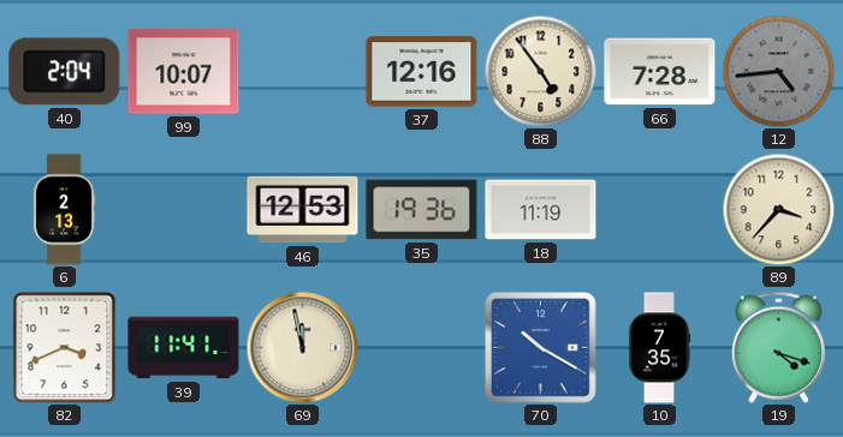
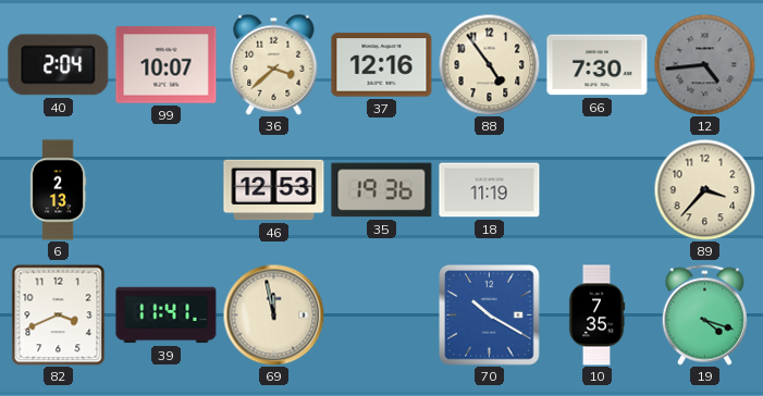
36: none -> 3:38
66: 7:28 -> 7:30
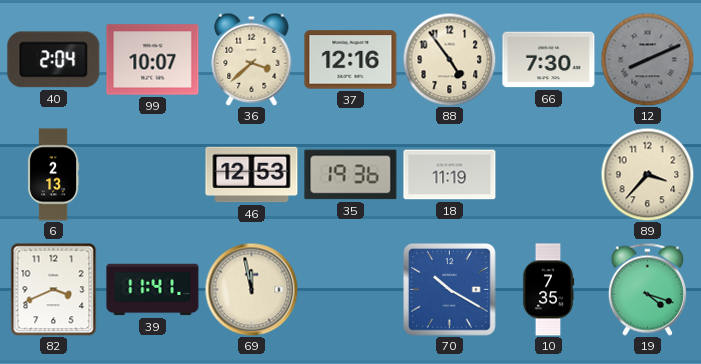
12: 4:44 -> 8:11
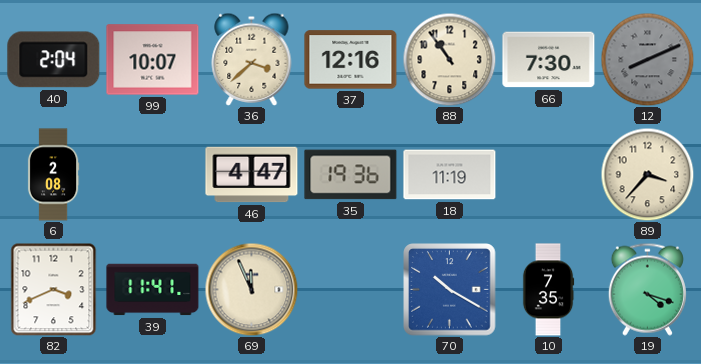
88: 4:54 -> 10:54
6: 2:13 -> 2:08
46: 12:53 -> 4:47
69: 11:58 -> 11:56
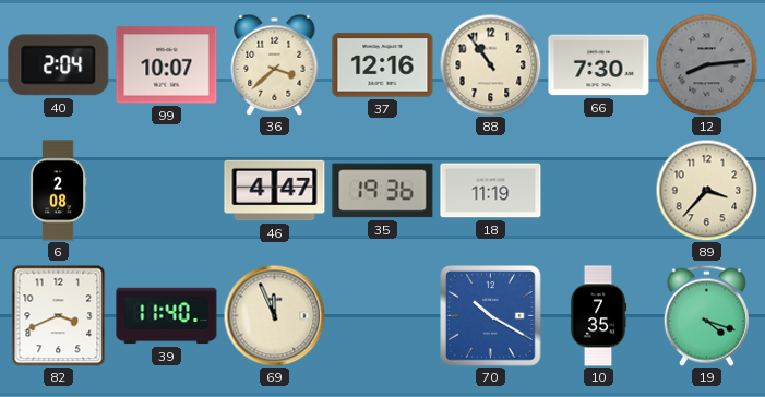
12: 8:11 -> 8:14
39: 11:41 -> 11:40
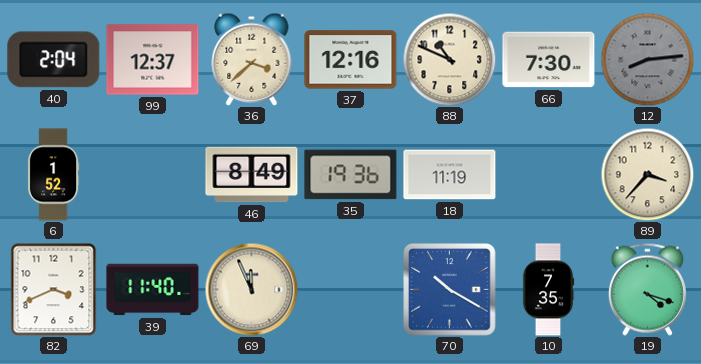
99: 10:07 -> 12:37
88: 10:54 -> 10:49
6: 2:08 -> 1:52
46: 4:47 -> 8:49
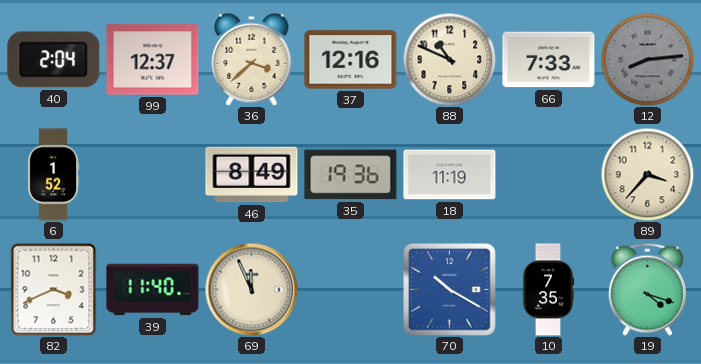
66: 7:30 -> 7:33
